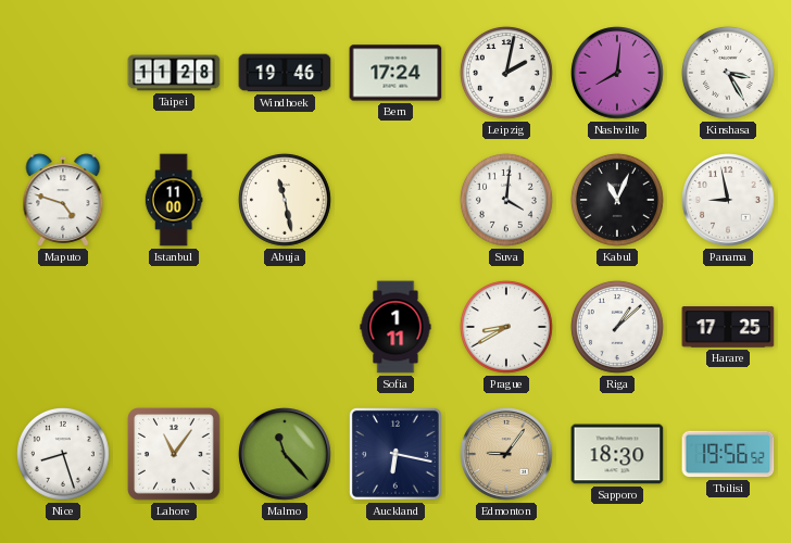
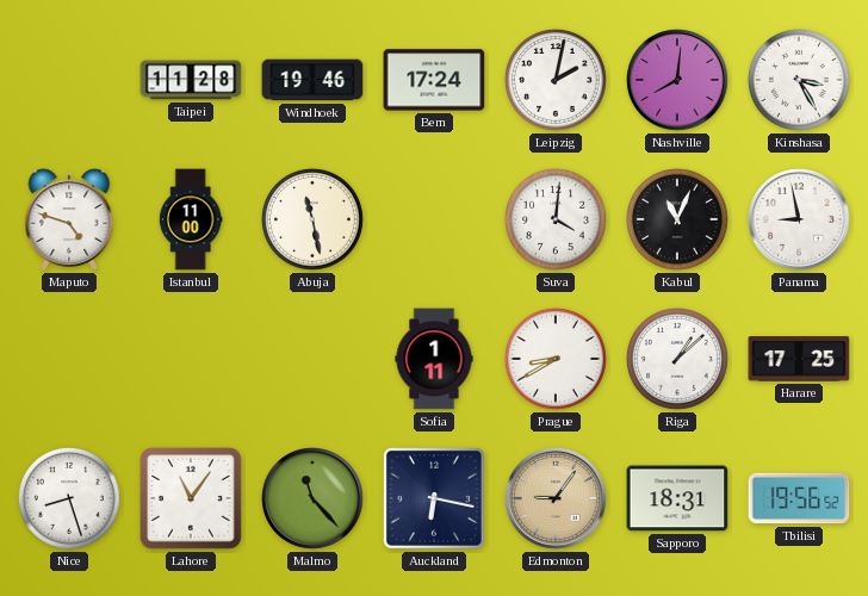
Sapporo: 18:30 -> 18:31
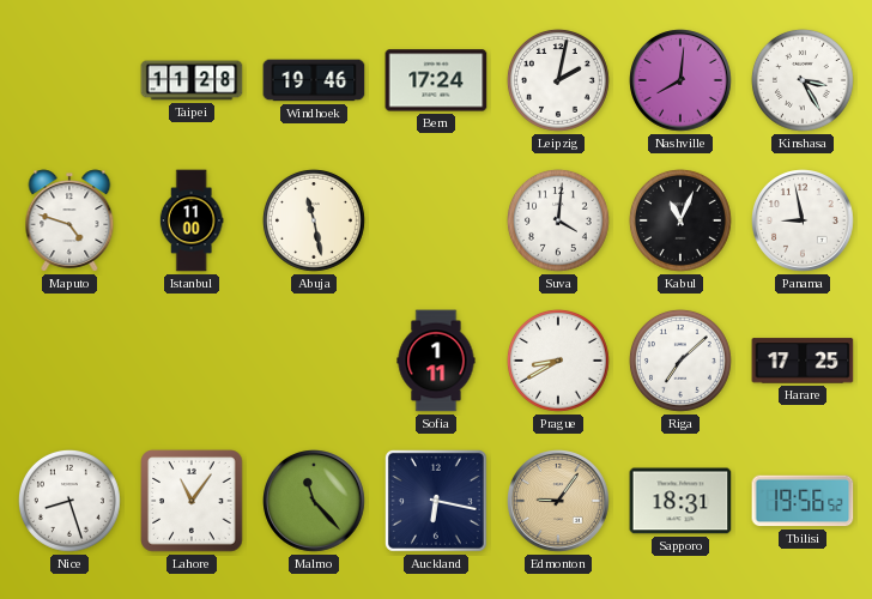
Riga: 1:08 -> 7:08
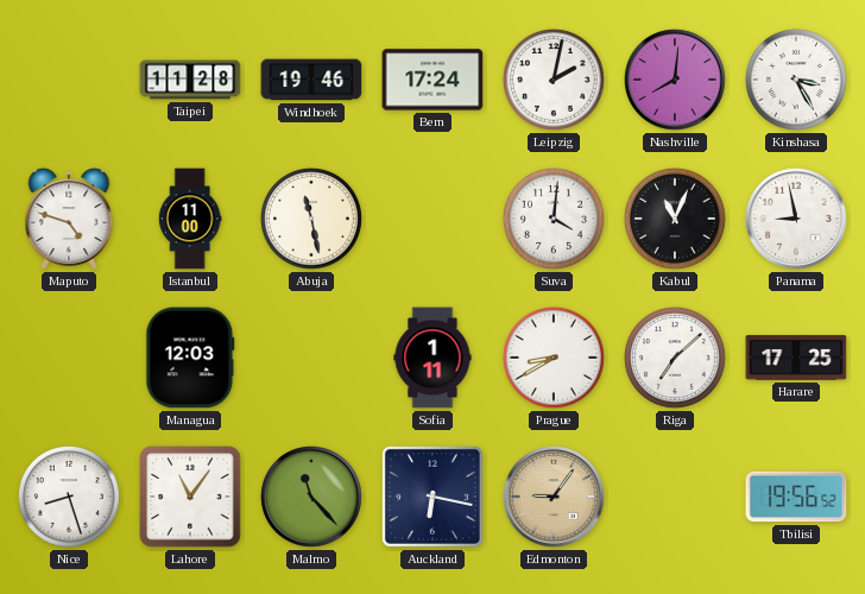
Managua: none -> 12:03
Sapporo: 18:31 -> none
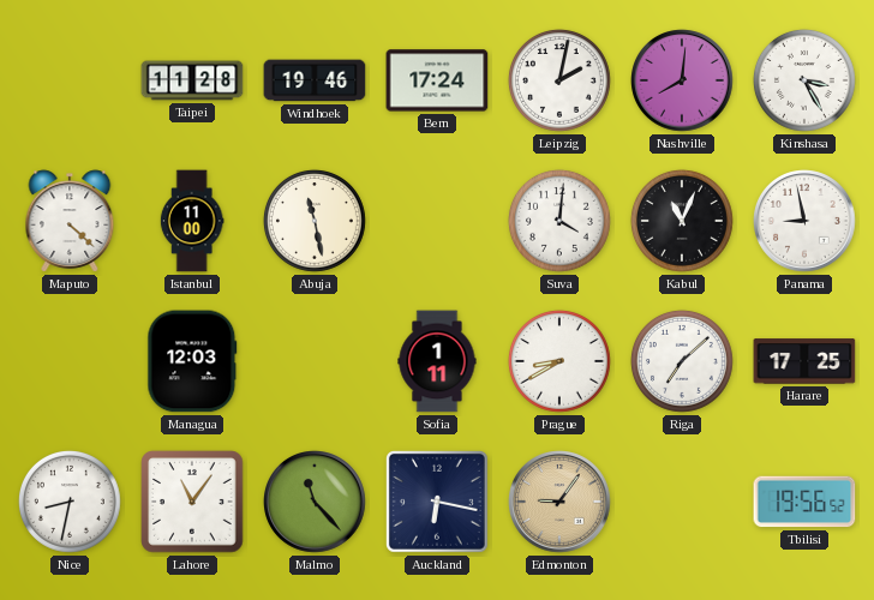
Maputo: 4:48 -> 4:22
Nice: 8:27 -> 8:32
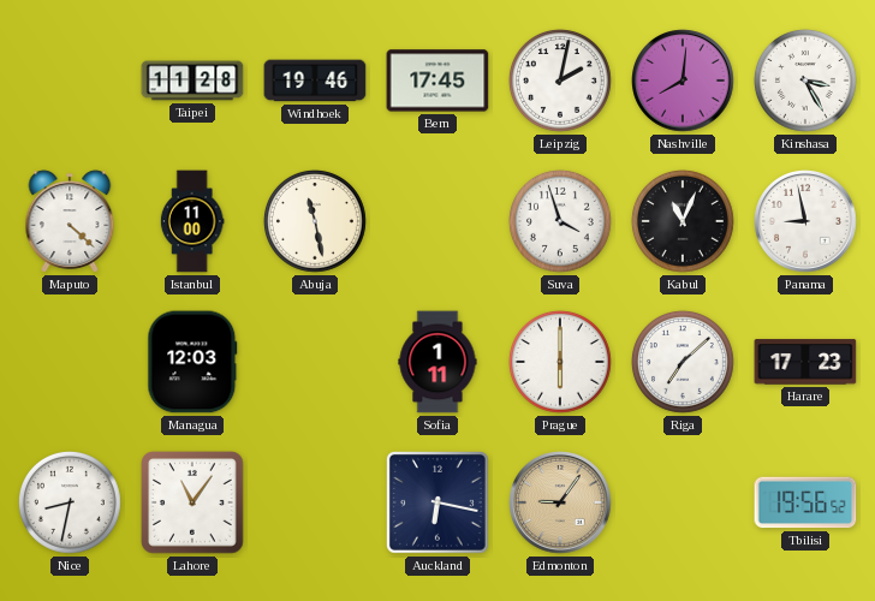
Bern: 17:24 -> 17:45
Suva: 4:01 -> 3:57
Prague: 8:40 -> 6:00
Harare: 17:25 -> 17:23
Malmo: 11:23 -> none
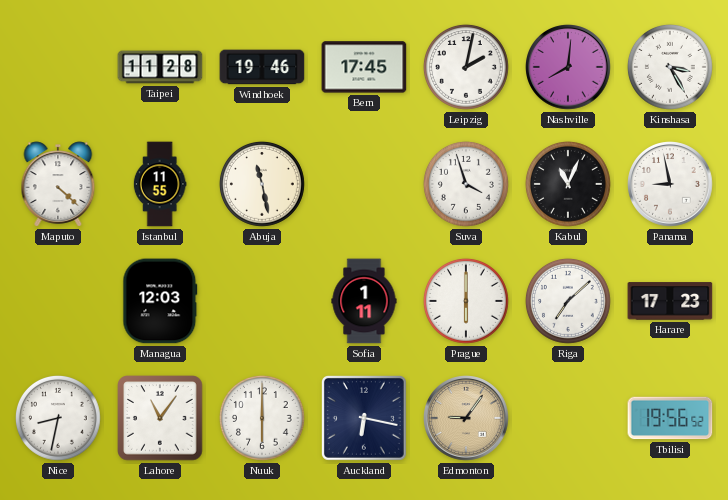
Istanbul: 11:00 -> 11:55
Nuuk: none -> 6:00
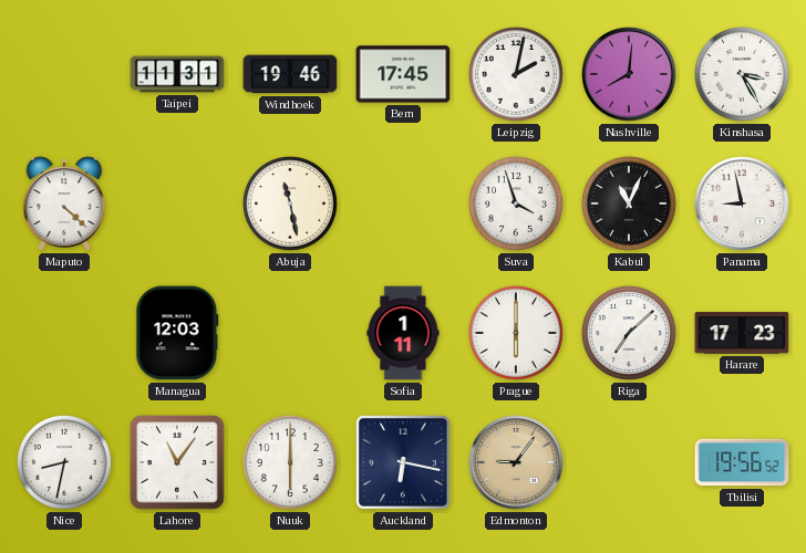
Taipei: 11:28 -> 11:31
Istanbul: 11:55 -> none
